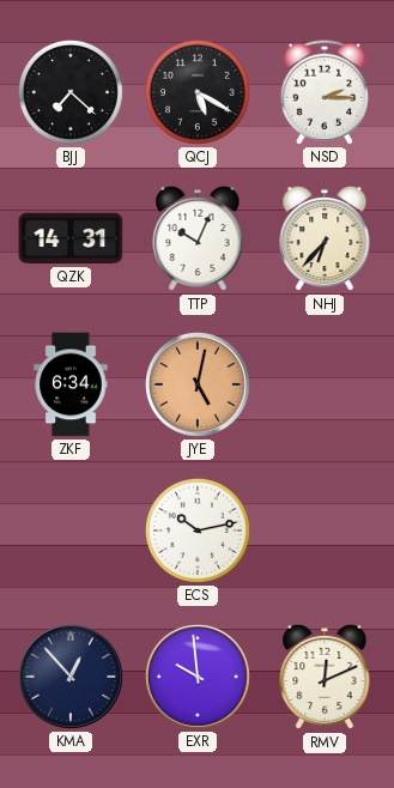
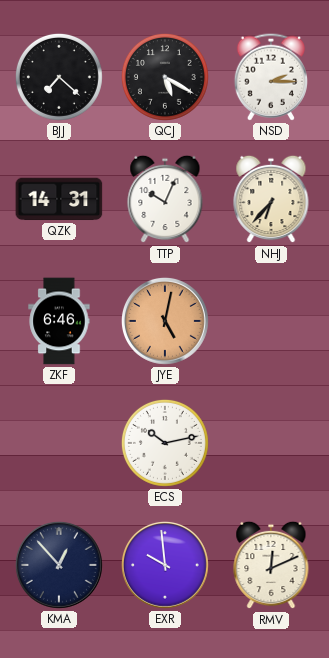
ZKF: 6:34 -> 6:46
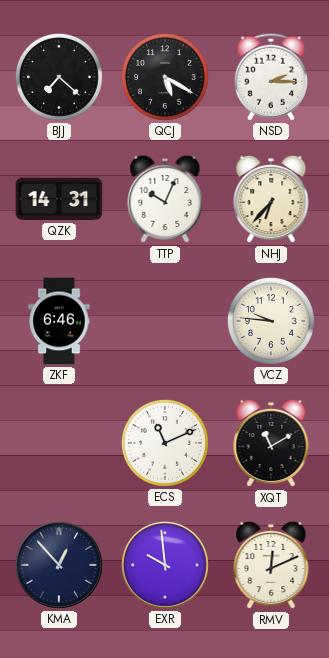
JYE: 5:02 -> none
VCZ: none -> 9:46
ECS: 10:13 -> 11:11
XQT: none -> 11:10
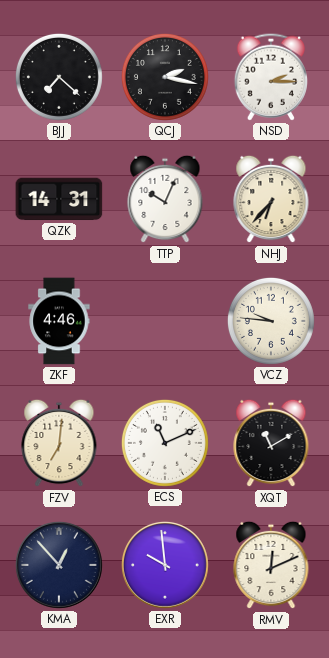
QCJ: 5:20 -> 2:17
ZKF: 6:46 -> 4:46
FZV: none -> 7:01
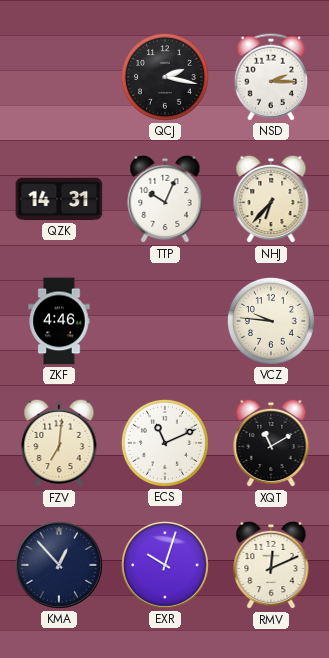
BJJ: 7:22 -> none
EXR: 9:59 -> 10:03
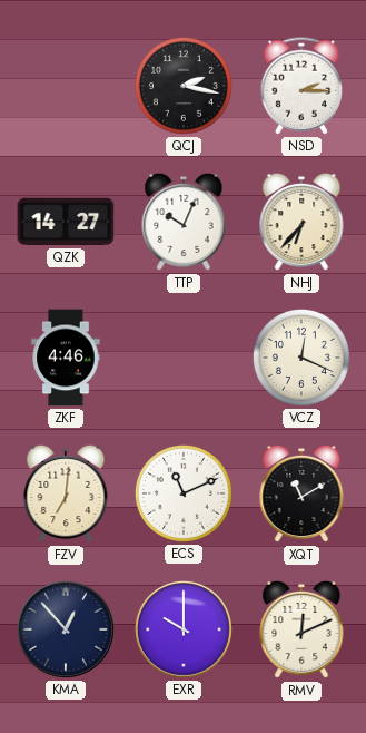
QZK: 14:31 -> 14:27
VCZ: 9:46 -> 12:19
EXR: 10:03 -> 10:00
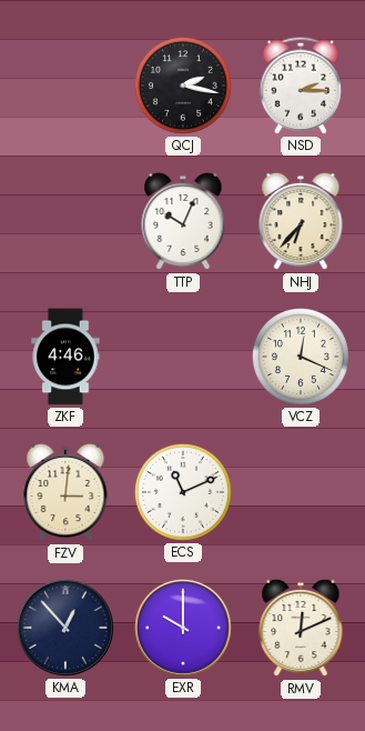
QZK: 14:27 -> none
FZV: 7:01 -> 3:01
XQT: 11:10 -> none
